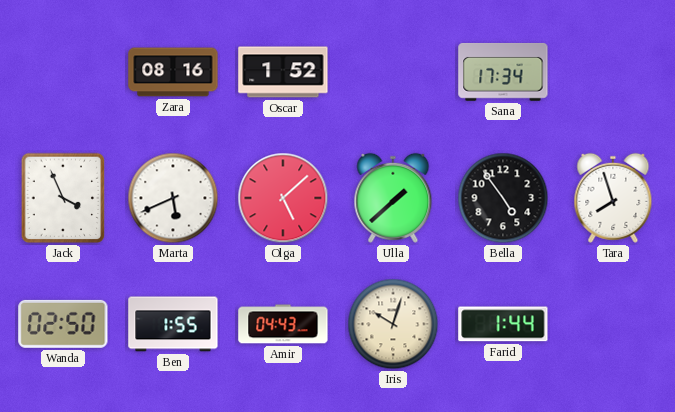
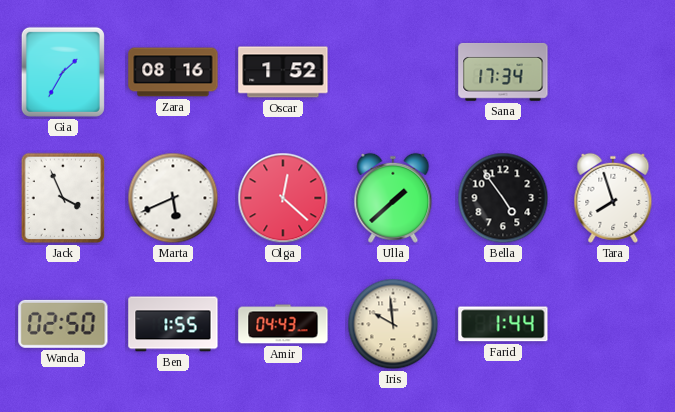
Gia: none -> 1:35
Olga: 5:08 -> 12:22
Iris: 10:03 -> 9:59
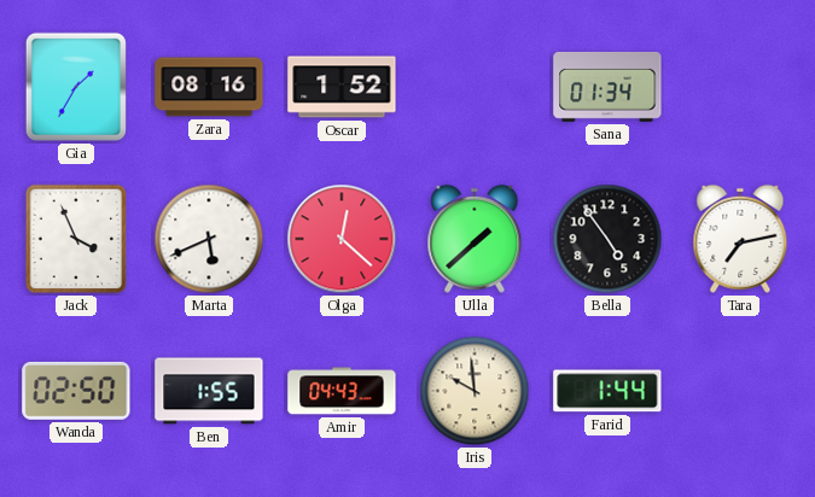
Sana: 17:34 -> 01:34
Tara: 7:57 -> 7:13
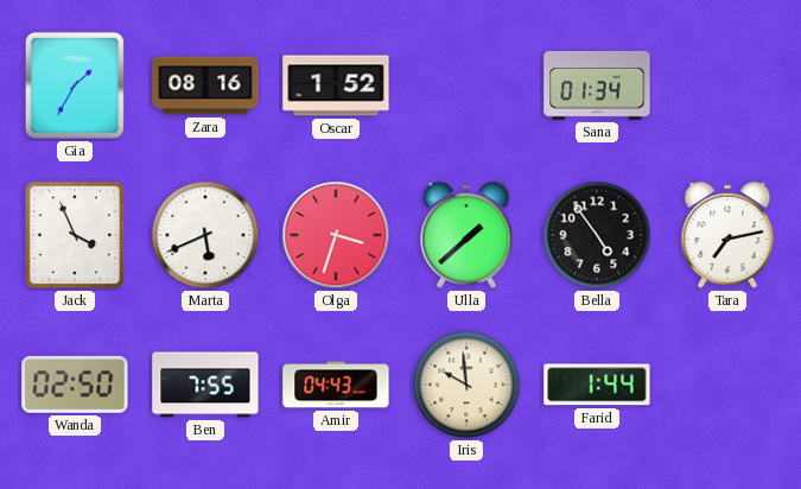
Olga: 12:22 -> 3:33
Ben: 1:55 -> 7:55
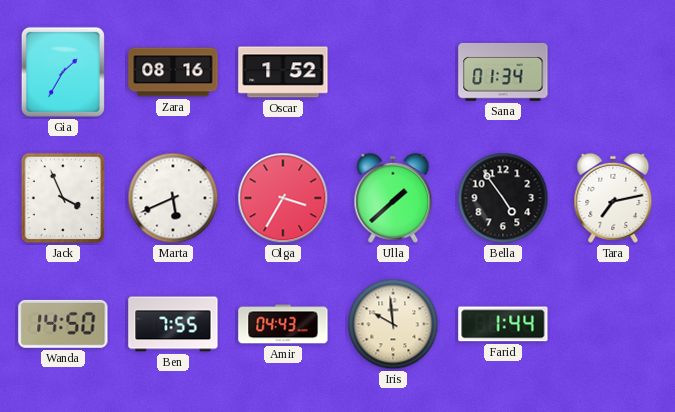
Olga: 3:33 -> 3:35
Wanda: 02:50 -> 14:50
